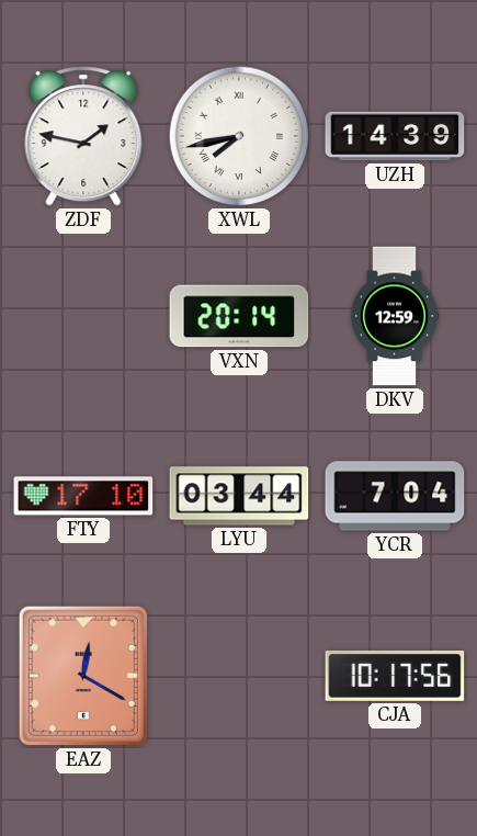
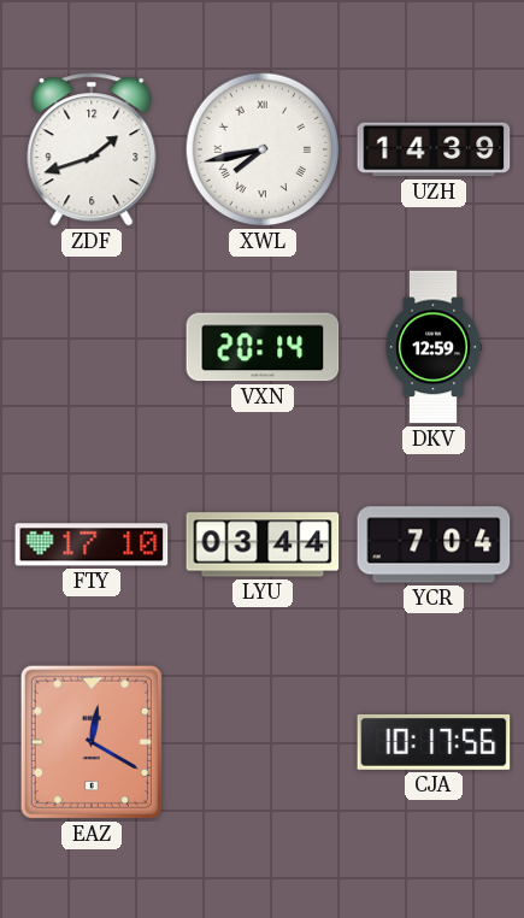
ZDF: 1:47 -> 1:42
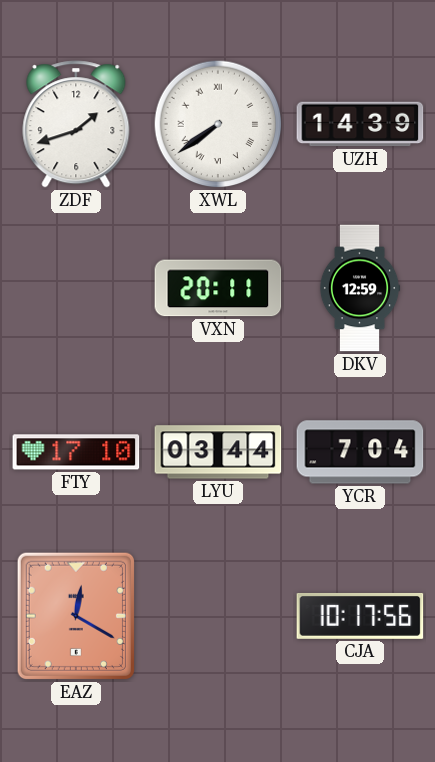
XWL: 7:43 -> 7:39
VXN: 20:14 -> 20:11
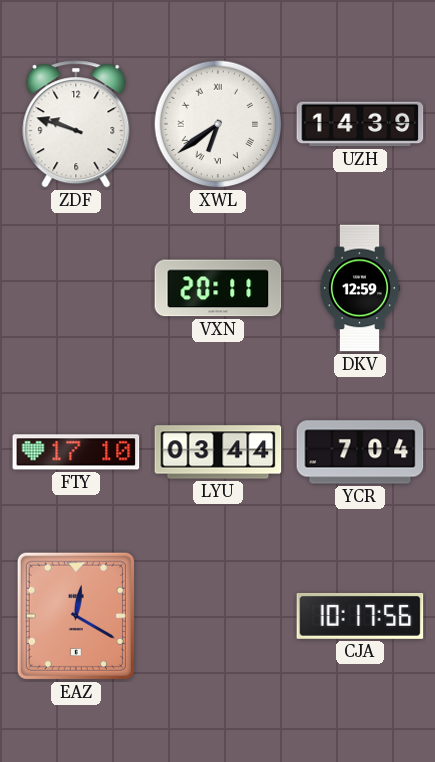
ZDF: 1:42 -> 9:48
XWL: 7:39 -> 6:39
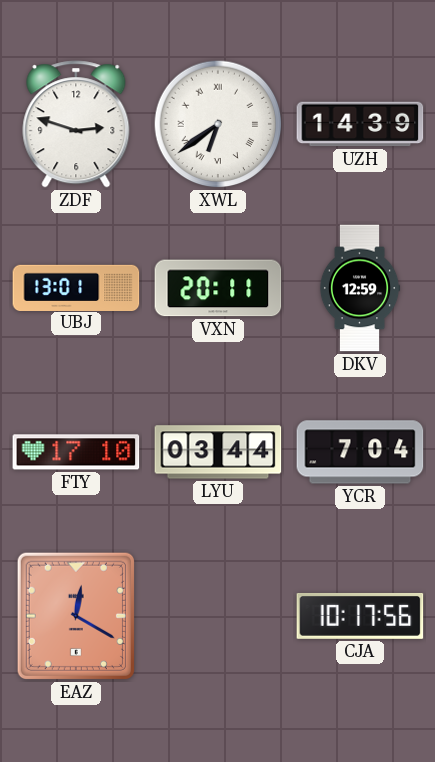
ZDF: 9:48 -> 2:48
UBJ: none -> 13:01
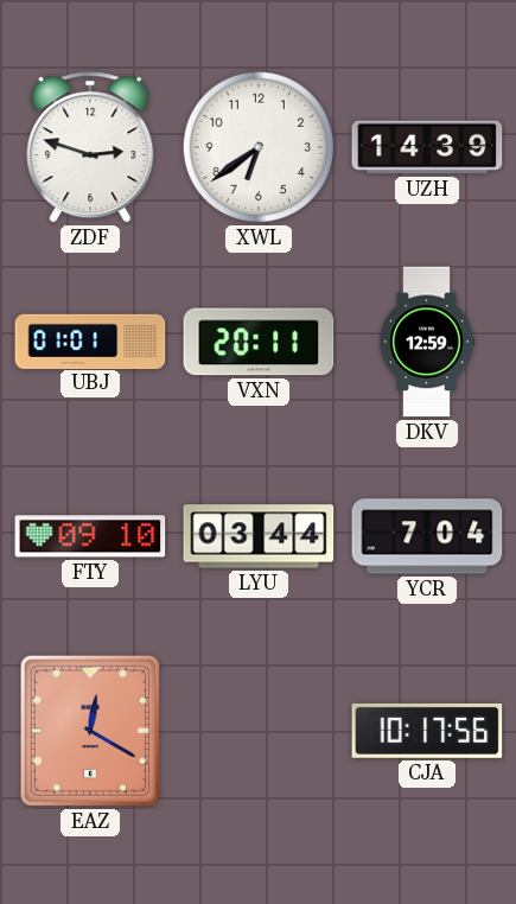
XWL numerals: Roman -> Arabic
UBJ: 13:01 -> 01:01
FTY: 17:10 -> 09:10
